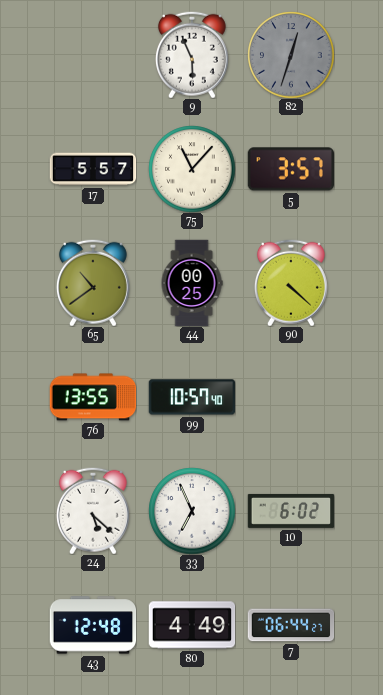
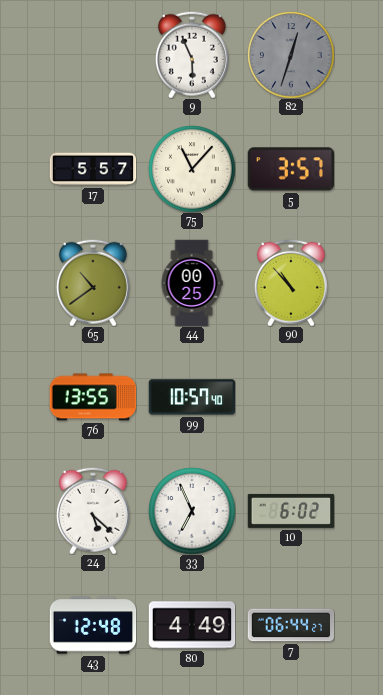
90: 4:22 -> 10:53
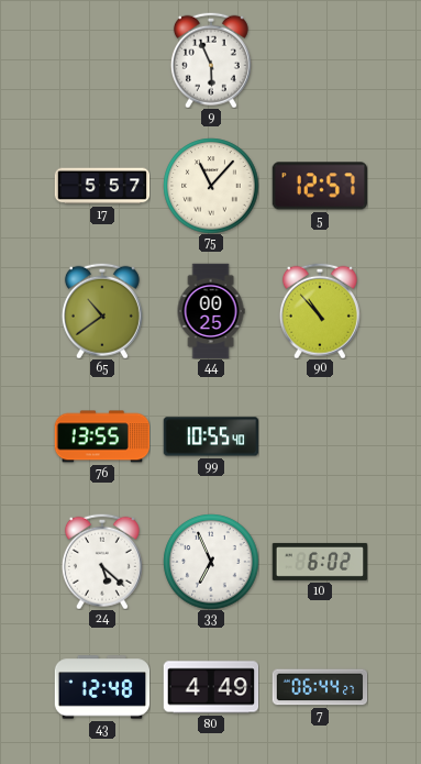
82: 12:33 -> none
5: 3:57 -> 12:57
99: 10:57 -> 10:55
